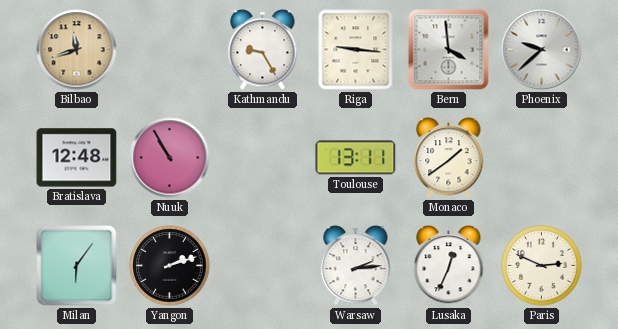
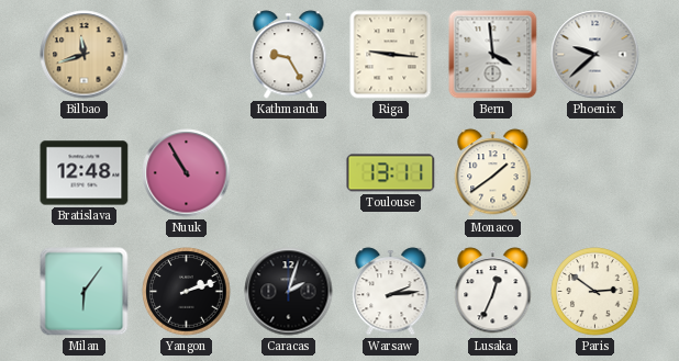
Caracas: none -> 2:03
Paris: 2:49 -> 2:51
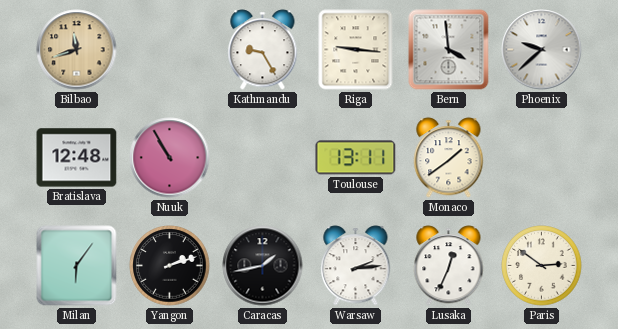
Caracas: 2:03 -> 1:43
